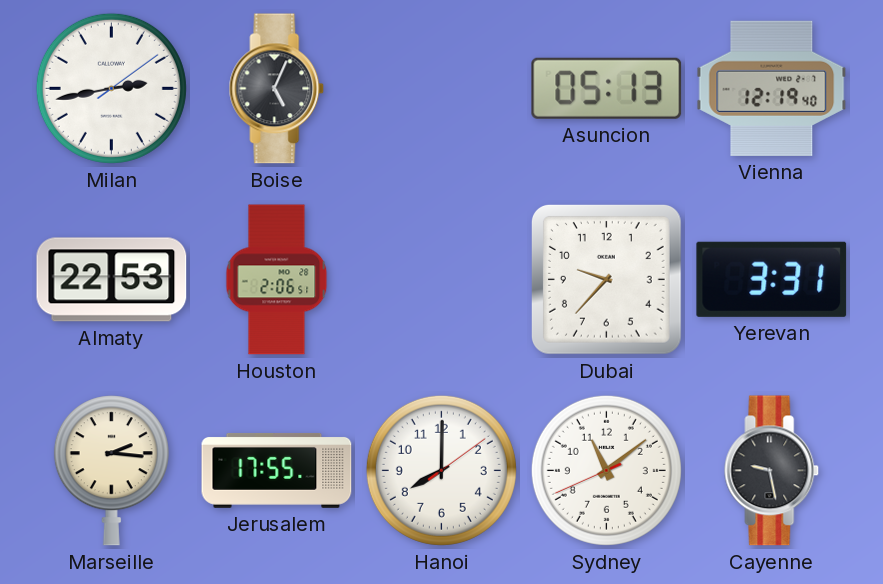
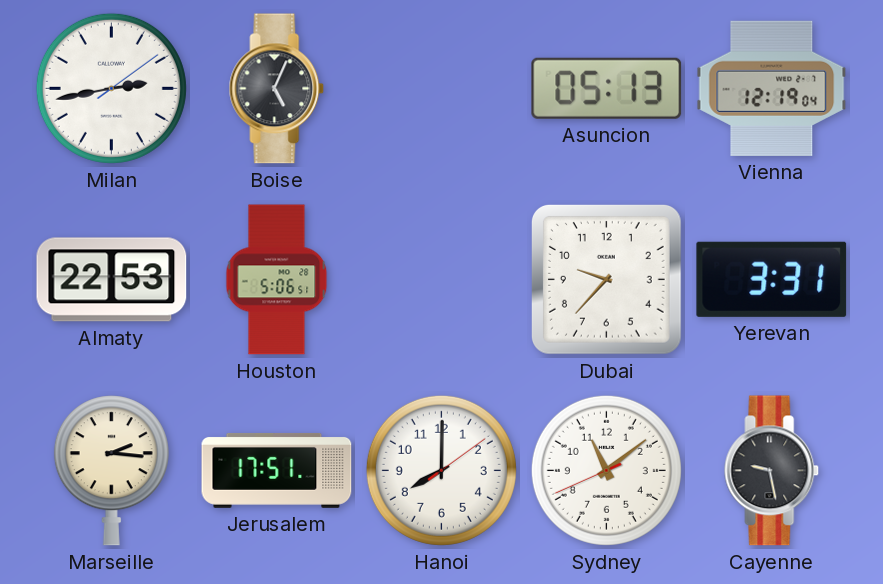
Vienna: 12:19:40 -> 12:19:04
Houston: 2:06 -> 5:06
Jerusalem: 17:55 -> 17:51
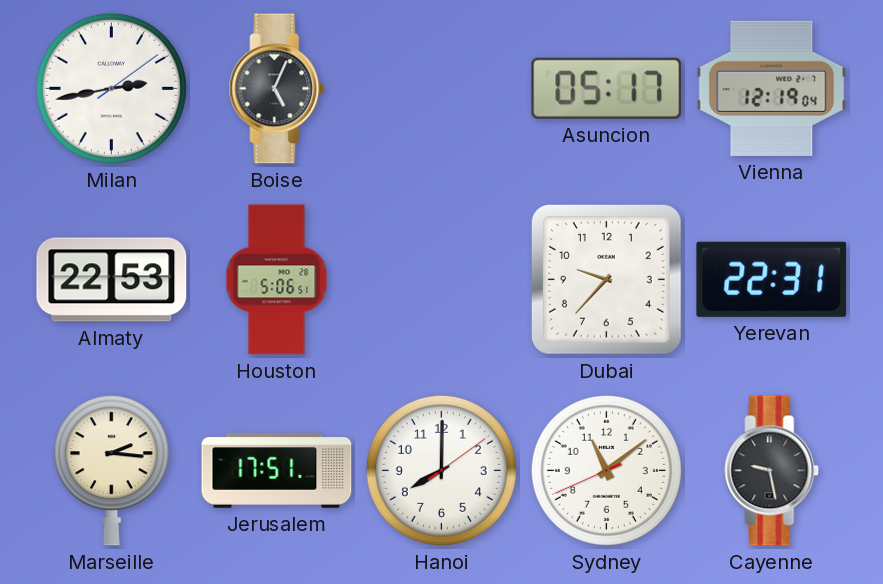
Asuncion: 05:13 -> 05:17
Yerevan: 3:31 -> 22:31
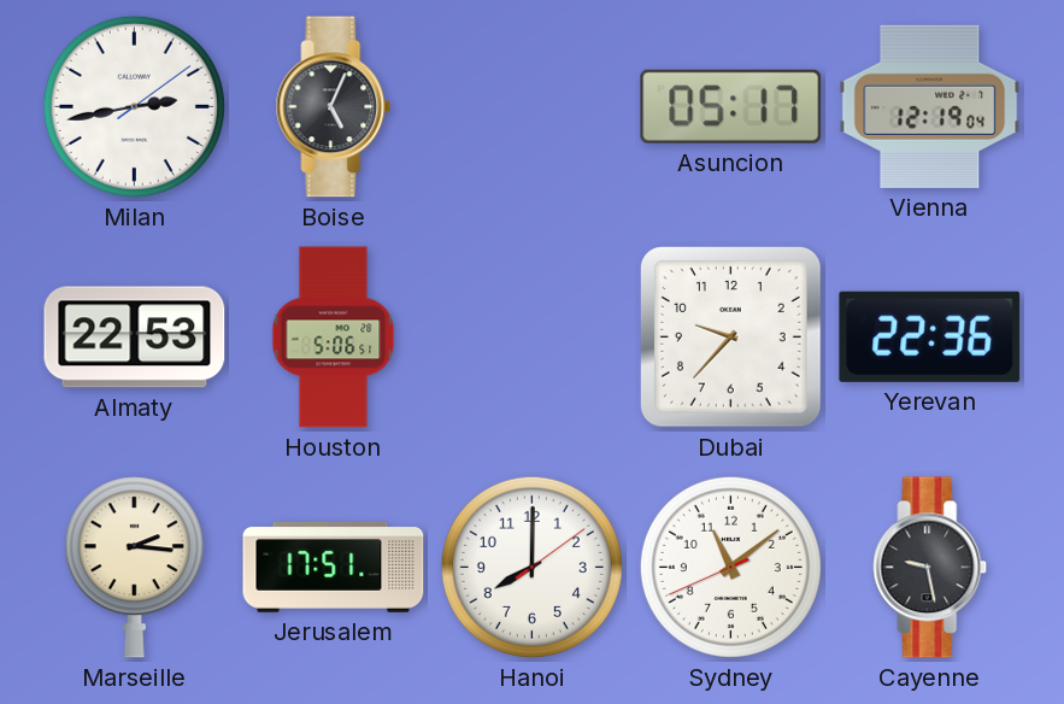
Yerevan: 22:31 -> 22:36
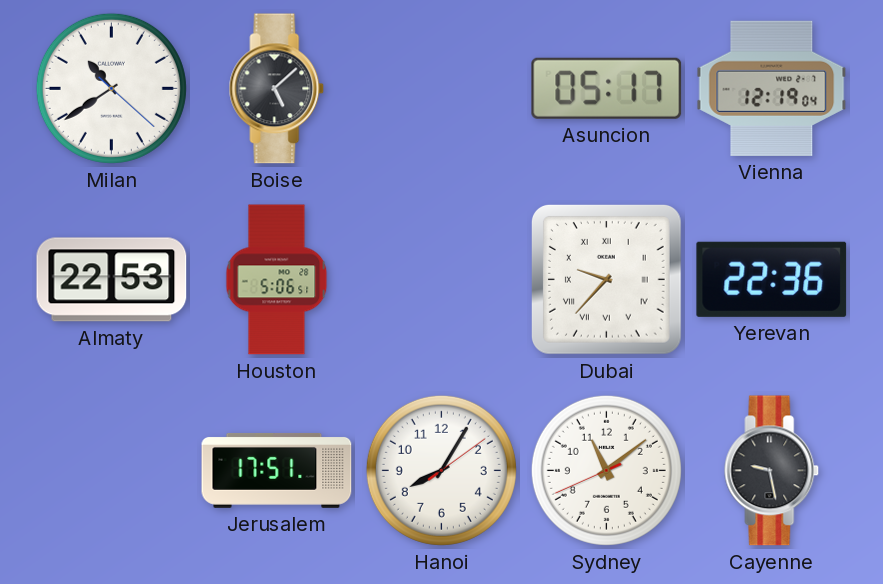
Milan: 2:43 -> 10:39
Boise: 5:04 -> 5:08
Dubai numerals: Arabic -> Roman
Marseille: 2:16 -> none
Hanoi: 8:00 -> 8:05
